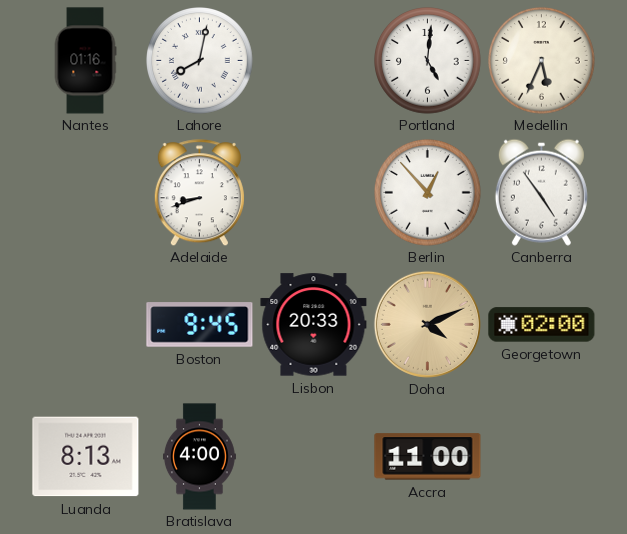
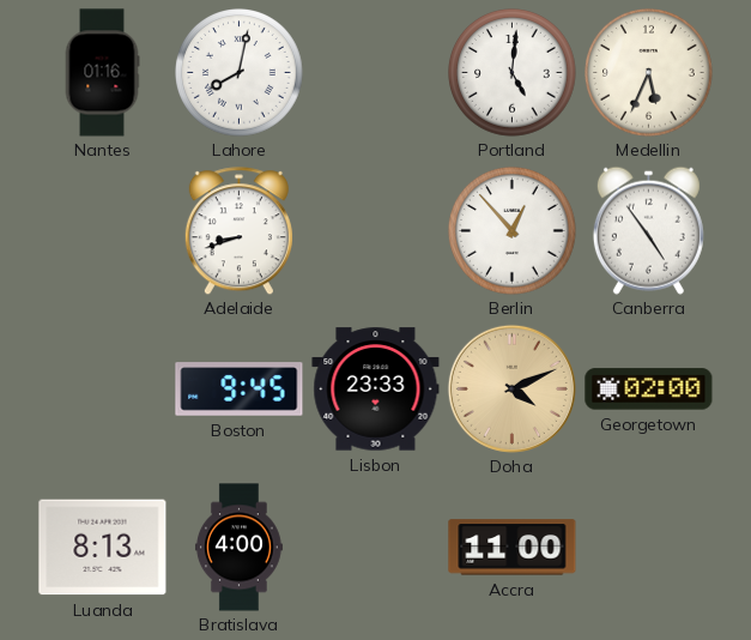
Lisbon: 20:33 -> 23:33
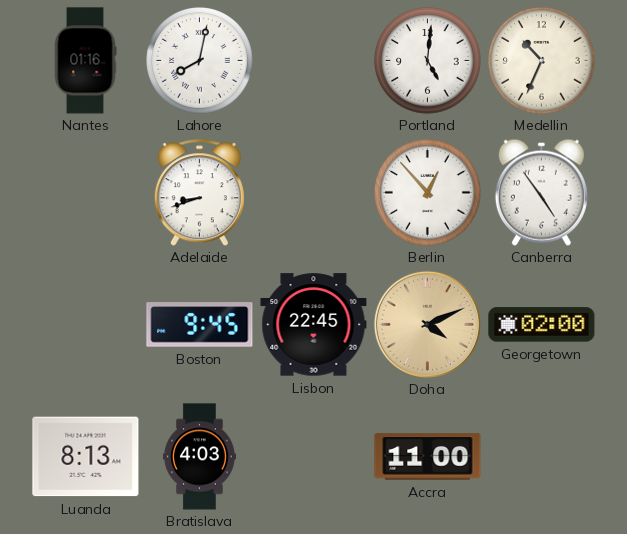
Medellin: 5:34 -> 10:34
Lisbon: 23:33 -> 22:45
Bratislava: 4:00 -> 4:03
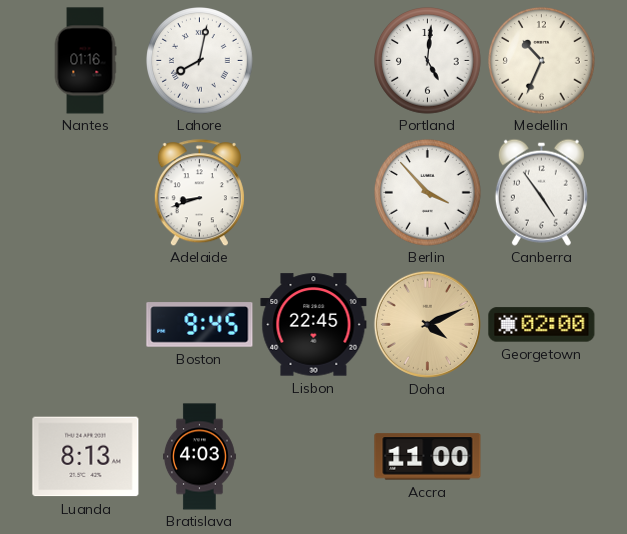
Berlin: 12:53 -> 3:53
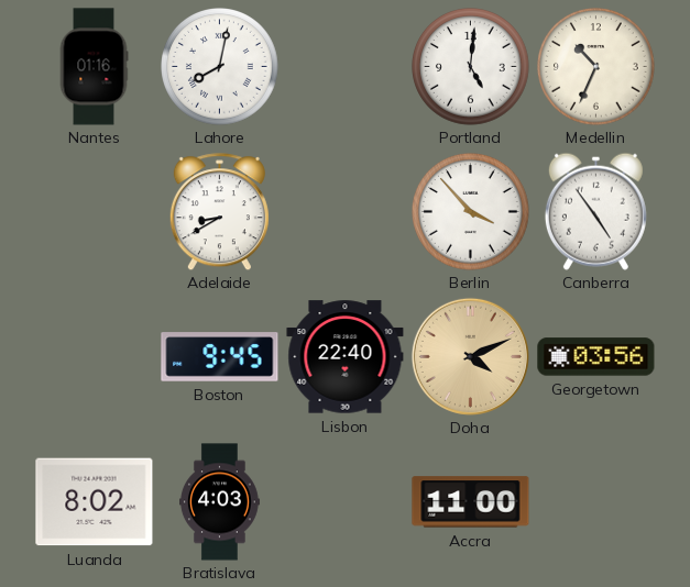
Adelaide: 8:42 -> 8:40
Lisbon: 22:45 -> 22:40
Georgetown: 02:00 -> 03:56
Luanda: 8:13 -> 8:02
